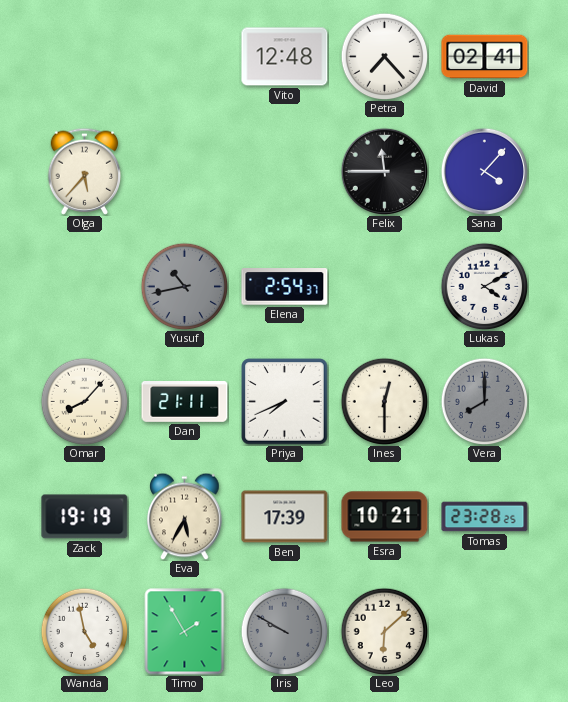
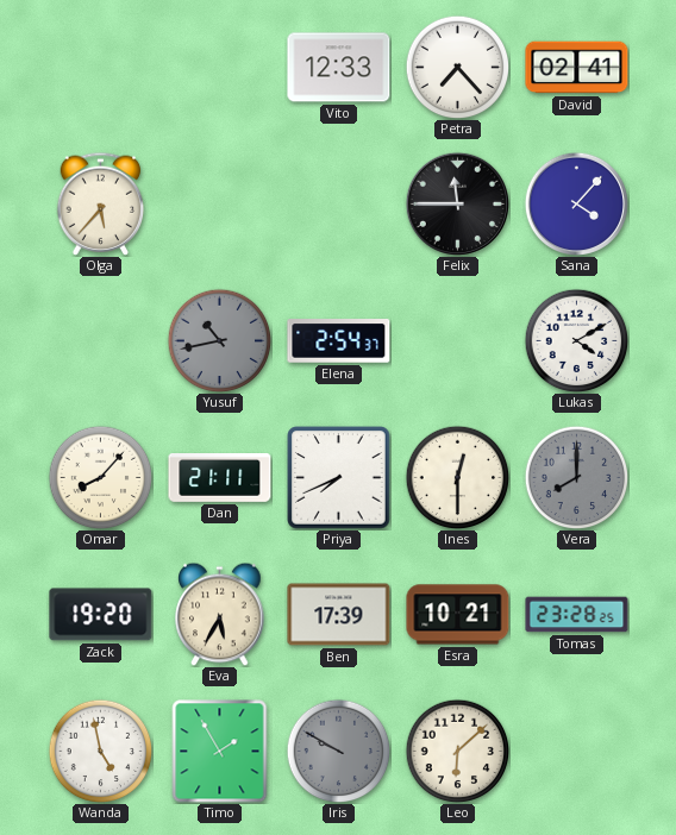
Vito: 12:48 -> 12:33
Zack: 19:19 -> 19:20
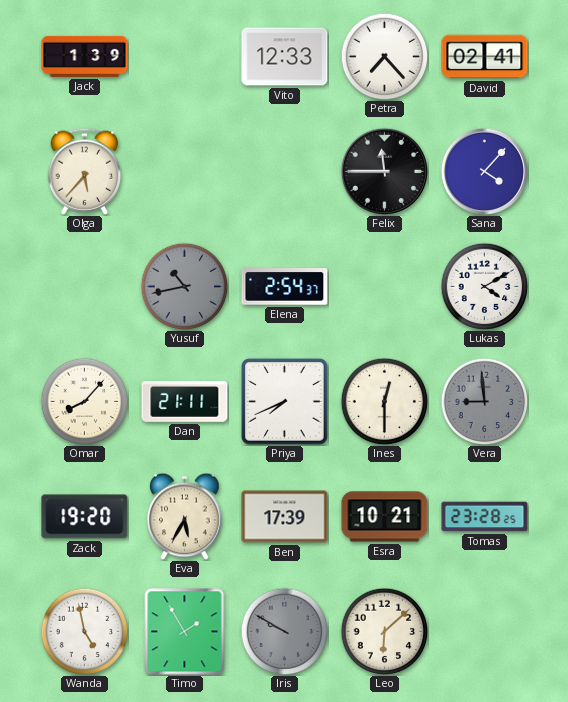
Jack: none -> 1:39
Vera: 8:00 -> 8:59
